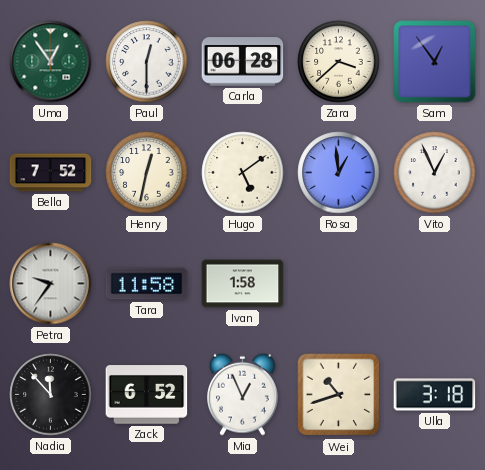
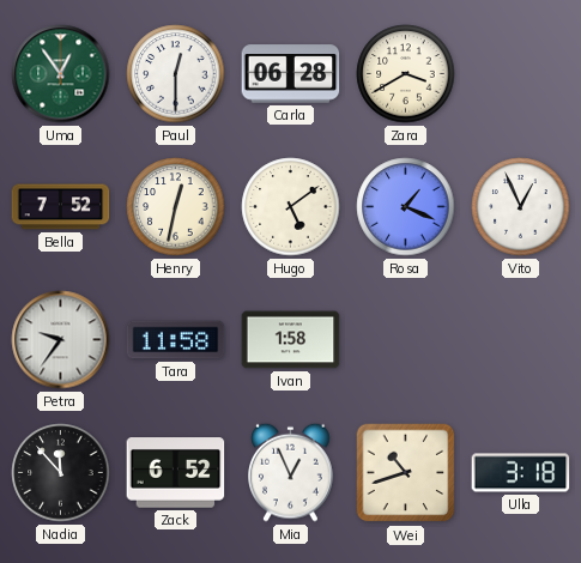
Zara: 3:38 -> 3:40
Sam: 12:54 -> none
Rosa: 12:59 -> 1:19
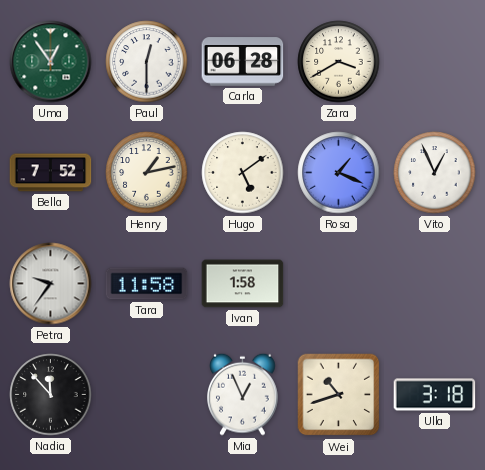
Henry: 12:32 -> 1:13
Zack: 6:52 -> none
